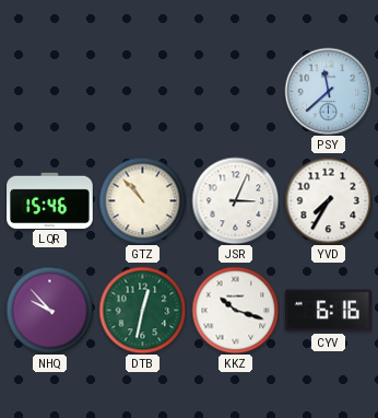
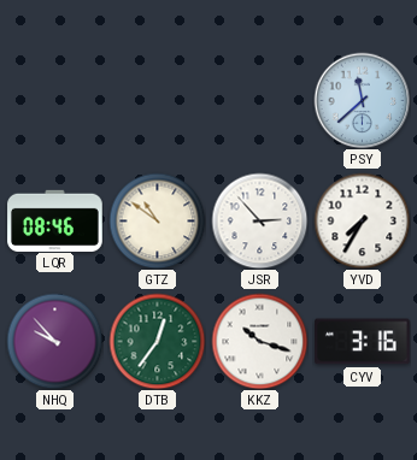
LQR: 15:46 -> 08:46
GTZ: 10:53 -> 10:51
JSR: 3:04 -> 2:53
DTB: 12:32 -> 12:36
CYV: 6:16 -> 3:16
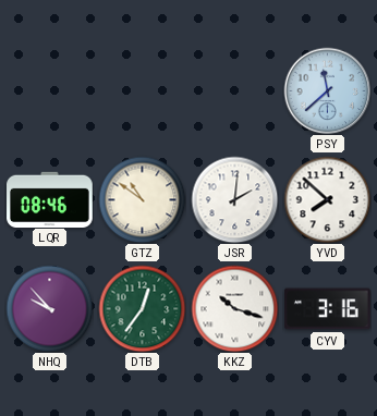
JSR: 2:53 -> 2:01
YVD: 7:35 -> 7:52
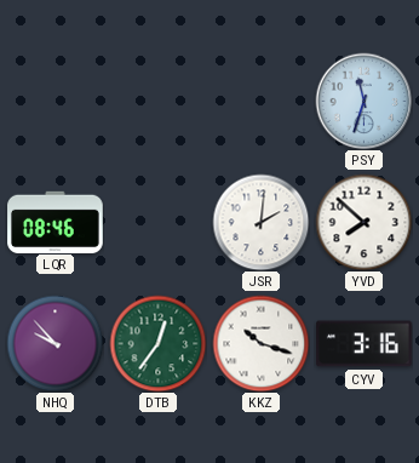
PSY: 11:38 -> 11:33
GTZ: 10:51 -> none
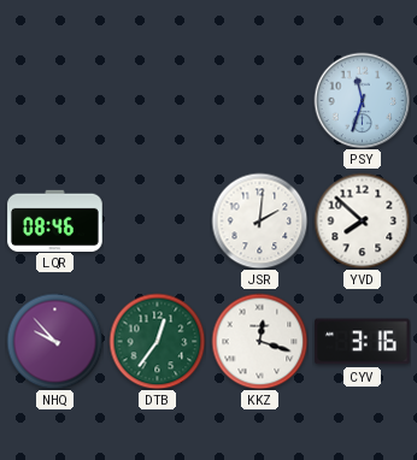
KKZ: 10:18 -> 12:18
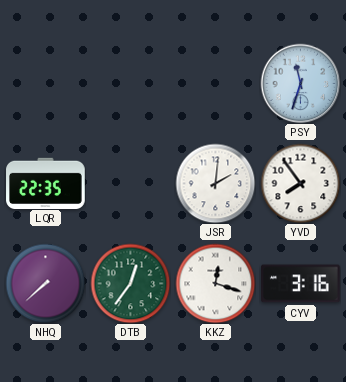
LQR: 08:46 -> 22:35
YVD: 7:52 -> 7:54
NHQ: 9:53 -> 7:38
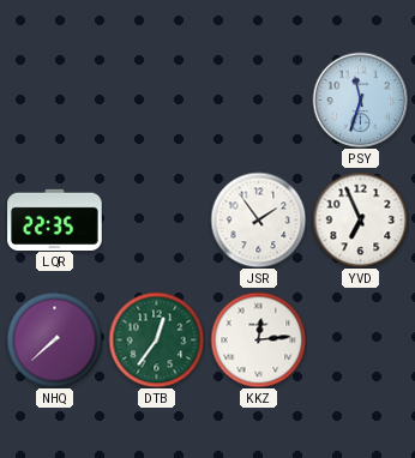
JSR: 2:01 -> 1:54
YVD: 7:54 -> 6:56
KKZ: 12:18 -> 12:14
CYV: 3:16 -> none
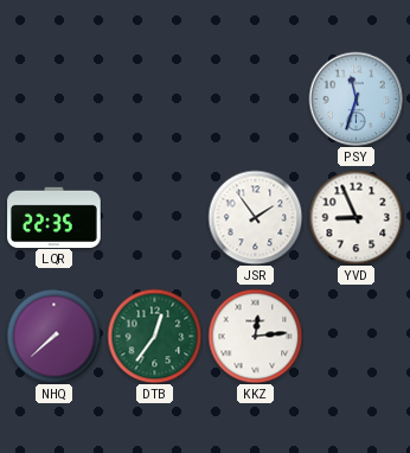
YVD: 6:56 -> 8:56
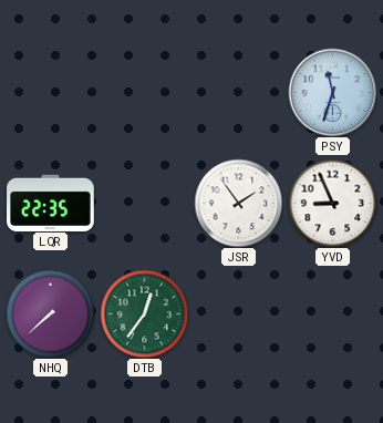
KKZ: 12:14 -> none
